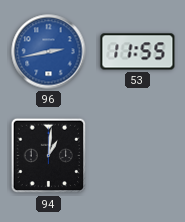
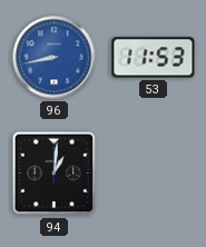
96: 2:43 -> 8:43
53: 11:55 -> 11:53
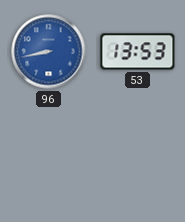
53: 11:53 -> 13:53
94: 1:01 -> none
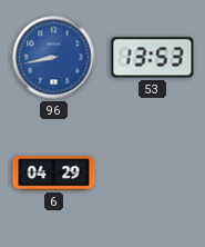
6: none -> 04:29
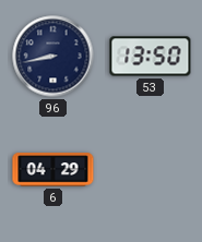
96 dial: blue -> navy
53: 13:53 -> 13:50
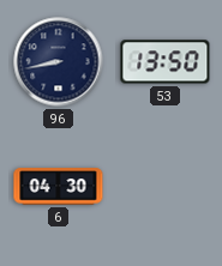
6: 04:29 -> 04:30
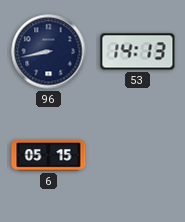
53: 13:50 -> 14:13
6: 04:30 -> 05:15
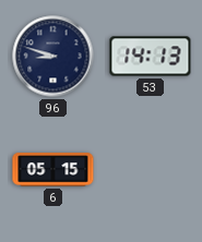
96: 8:43 -> 8:48
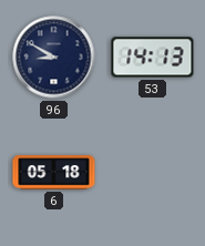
96: 8:48 -> 8:50
6: 05:15 -> 05:18
